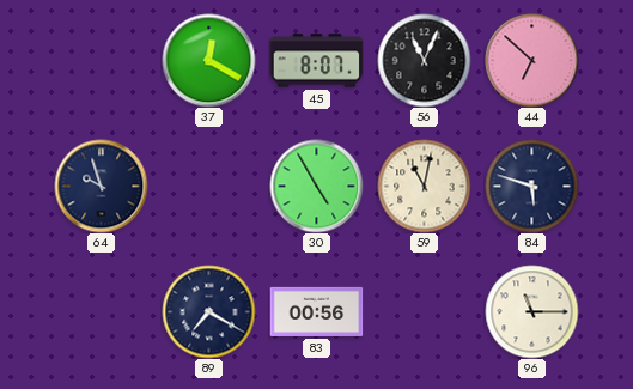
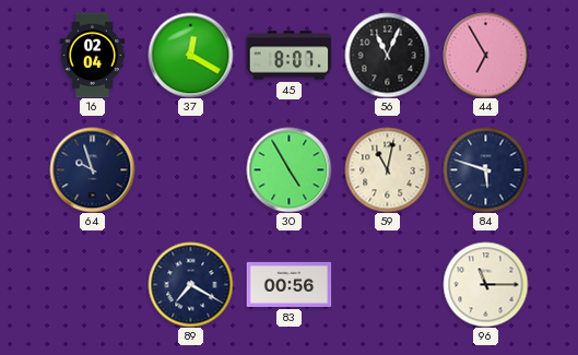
16: none -> 02:04
44: 6:52 -> 6:55
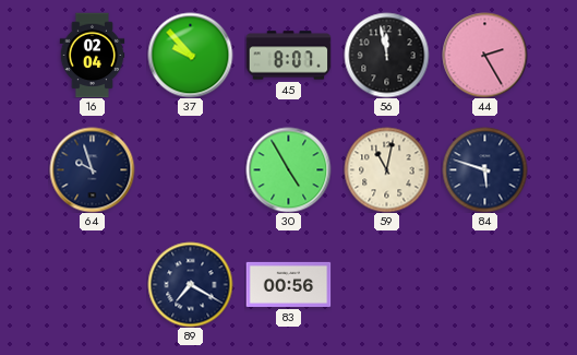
37: 12:20 -> 9:53
56: 11:04 -> 11:58
44: 6:55 -> 2:25
96: 11:15 -> none
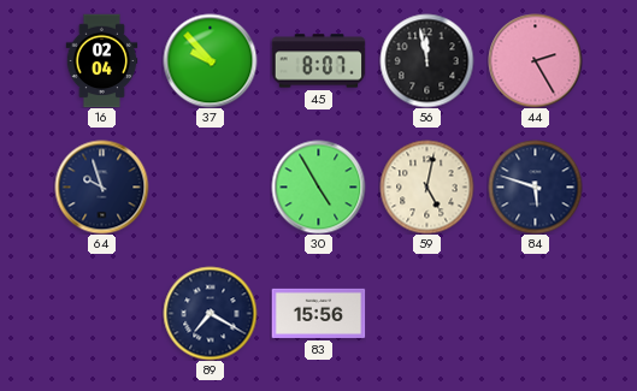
59: 11:02 -> 5:02
83: 00:56 -> 15:56
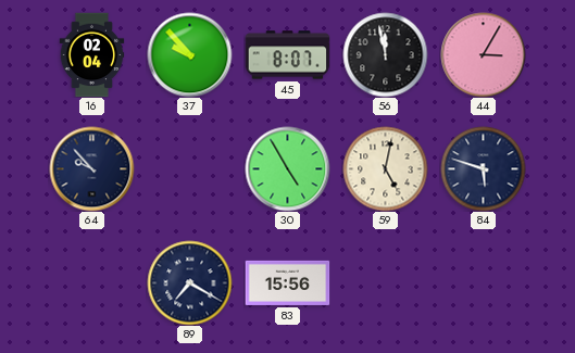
44: 2:25 -> 3:05
64: 9:57 -> 9:53
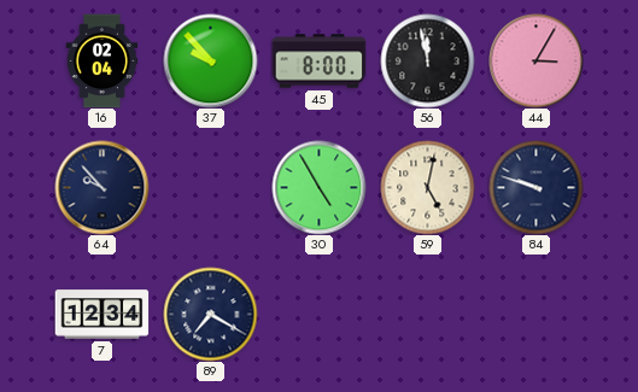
45: 8:07 -> 8:00
84: 5:48 -> 9:48
7: none -> 12:34
83: 15:56 -> none
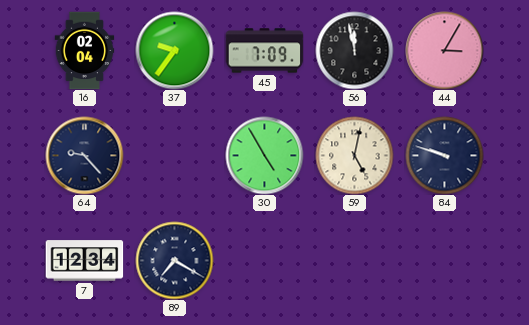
37: 9:53 -> 9:36
45: 8:00 -> 7:09
64: 9:53 -> 9:23
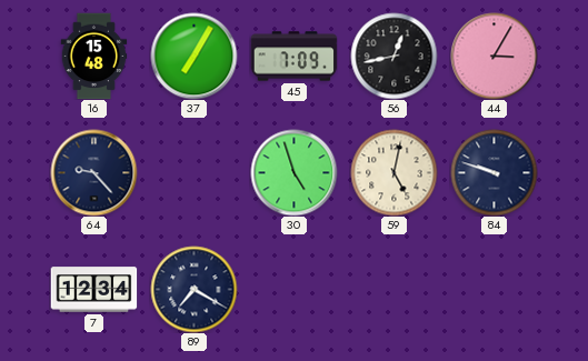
16: 02:04 -> 15:48
37: 9:36 -> 7:05
56: 11:58 -> 12:43
30: 4:55 -> 4:57
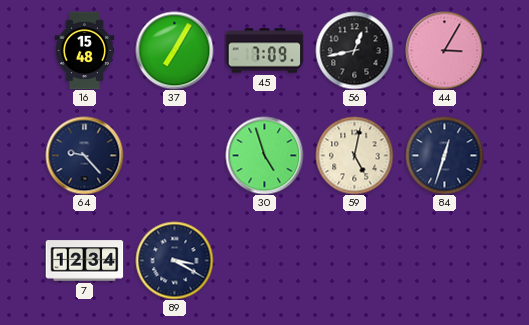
84: 9:48 -> 12:33
89: 7:20 -> 3:20
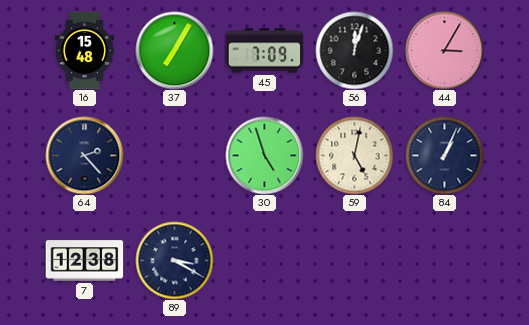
56: 12:43 -> 12:03
64: 9:23 -> 2:23
84: 12:33 -> 1:04
7: 12:34 -> 12:38
